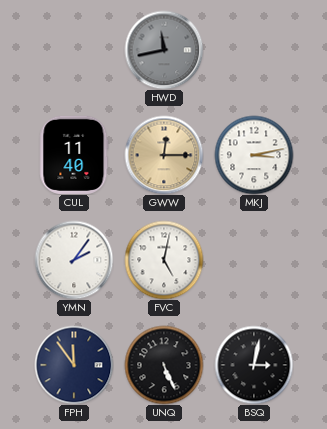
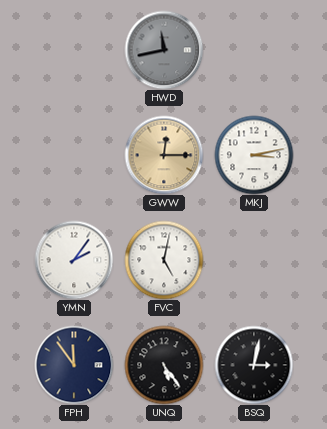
CUL: 11:40 -> none
UNQ: 5:26 -> 5:24
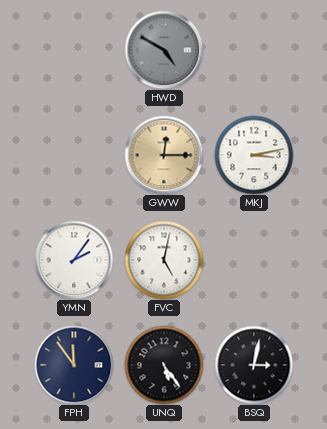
HWD: 11:43 -> 4:50
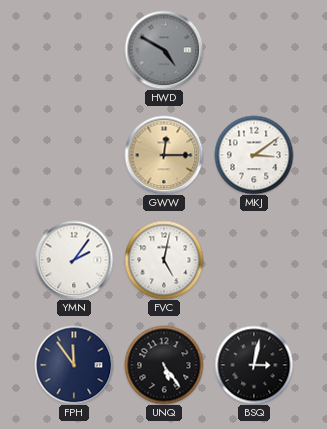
MKJ: 3:13 -> 3:09
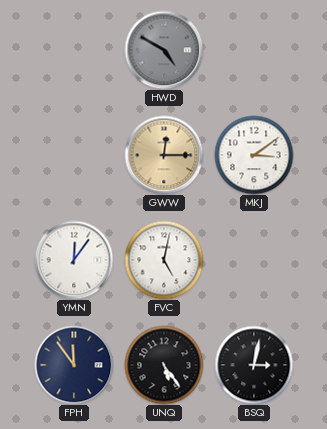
YMN: 2:06 -> 12:06
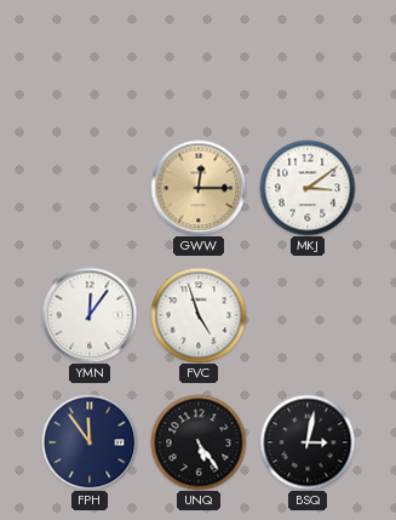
HWD: 4:50 -> none
FVC: 5:02 -> 4:57
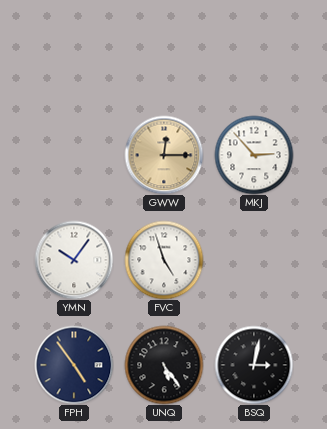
MKJ: 3:09 -> 2:53
YMN: 12:06 -> 10:06
FPH: 11:54 -> 4:54
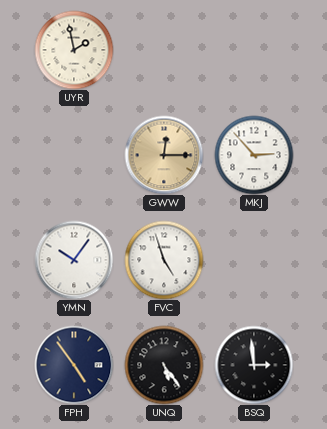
UYR: none -> 1:58
BSQ: 3:02 -> 2:59
